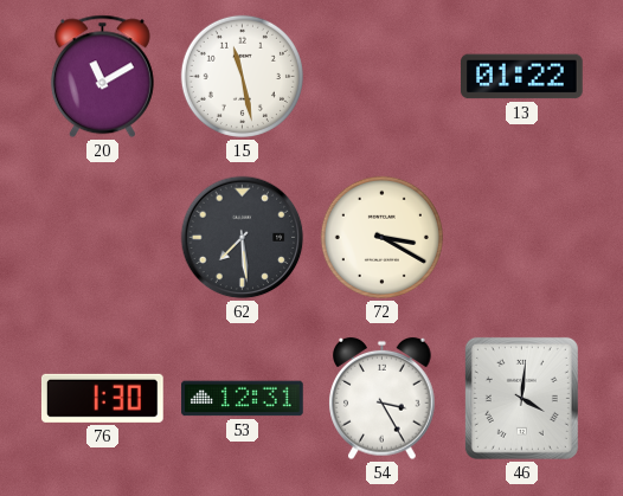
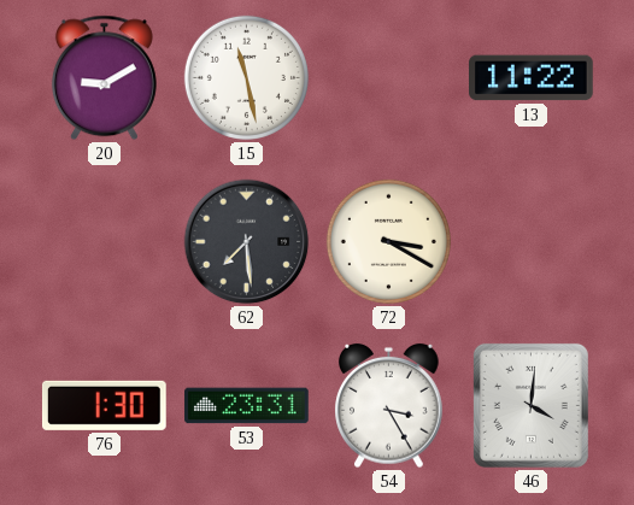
20: 11:10 -> 9:10
13: 01:22 -> 11:22
53: 12:31 -> 23:31
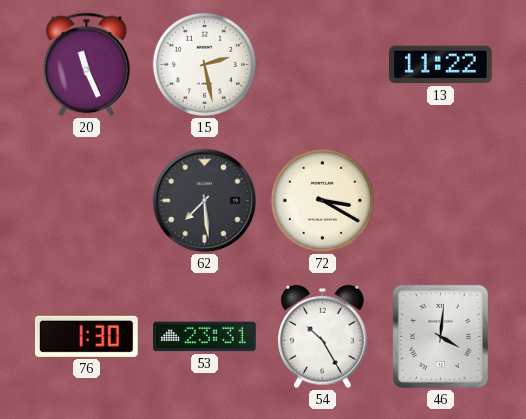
20: 9:10 -> 11:26
15: 11:28 -> 2:28
54: 3:25 -> 10:25
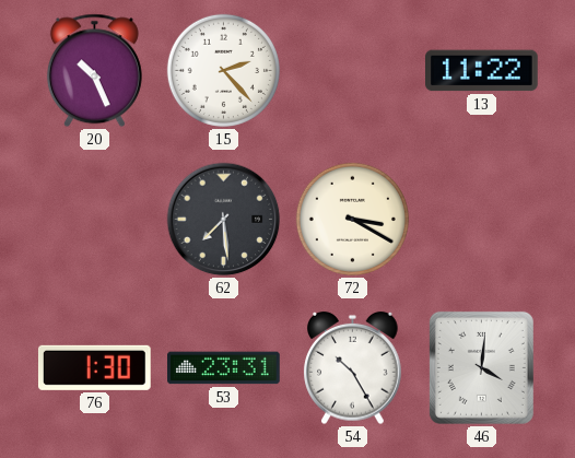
20: 11:26 -> 10:26
15: 2:28 -> 2:23
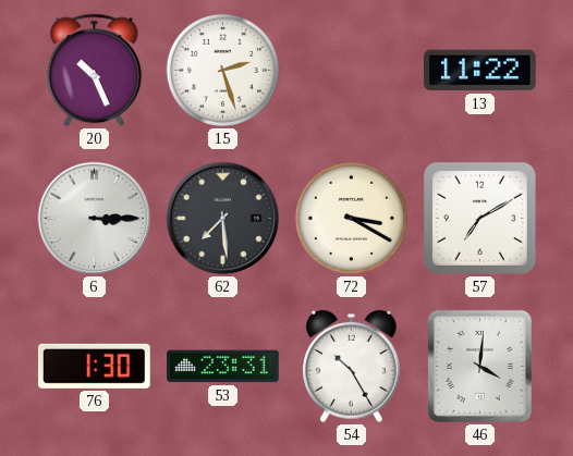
15: 2:23 -> 2:27
6: none -> 3:15
57: none -> 7:10
